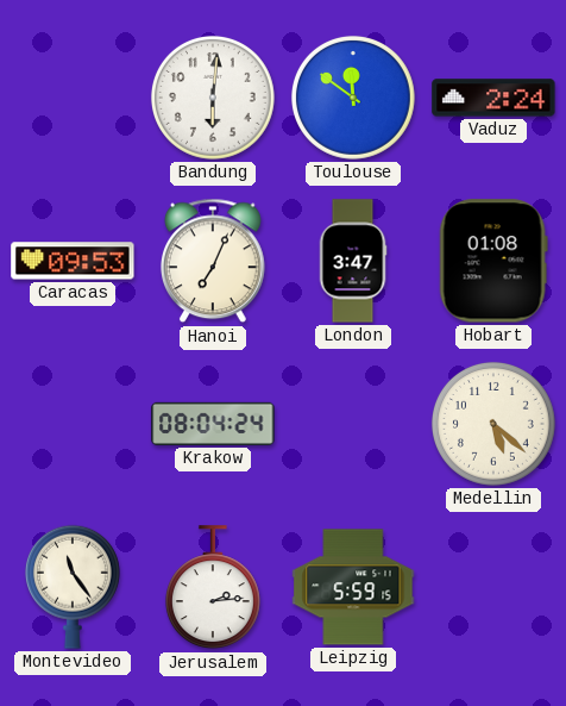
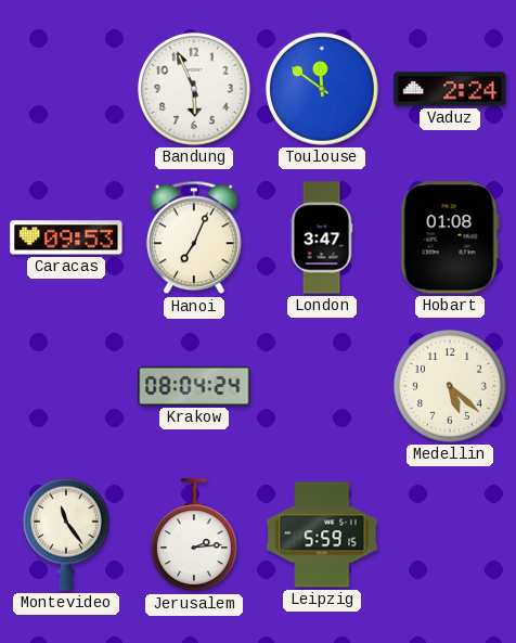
Bandung: 6:01 -> 5:56
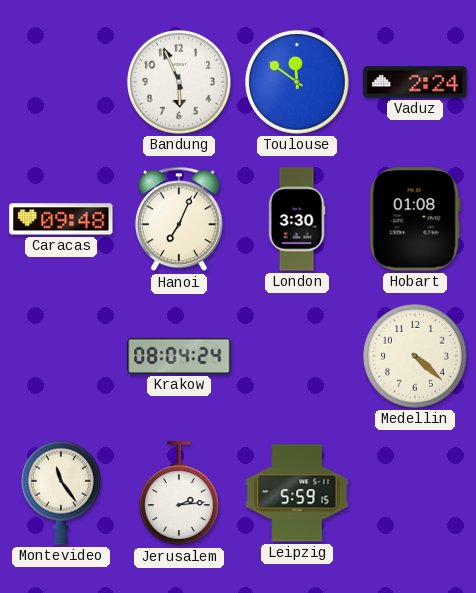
Caracas: 09:53 -> 09:48
London: 3:47 -> 3:30
Medellin: 5:22 -> 4:22
